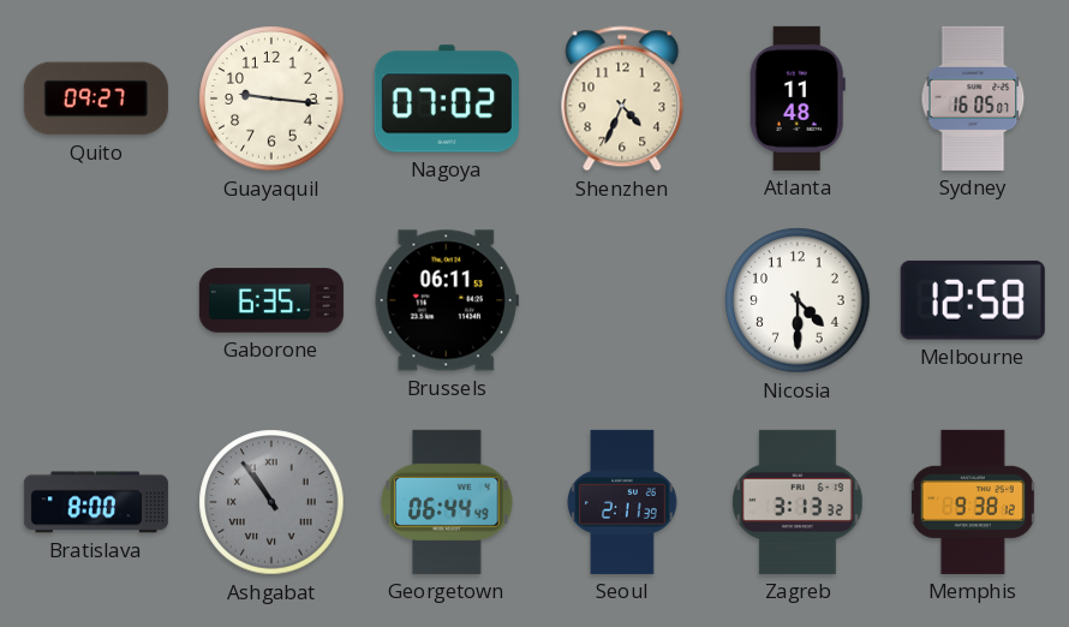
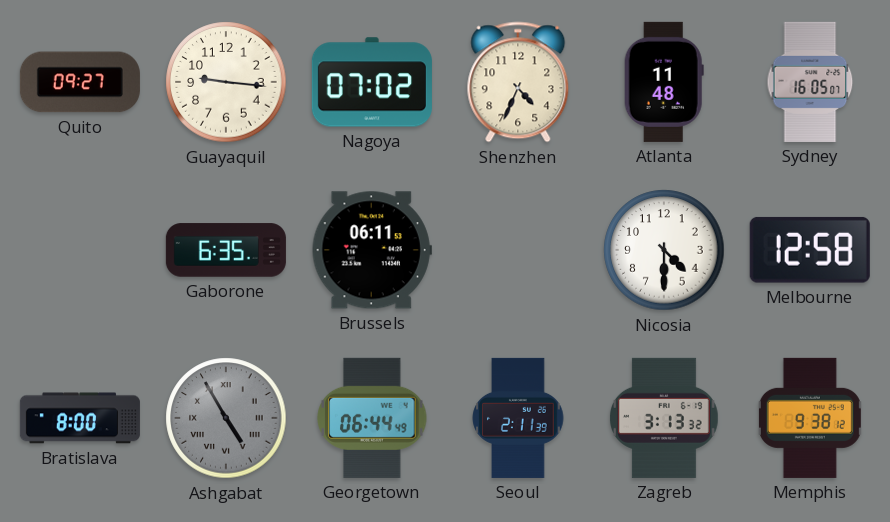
Ashgabat: 10:54 -> 4:55
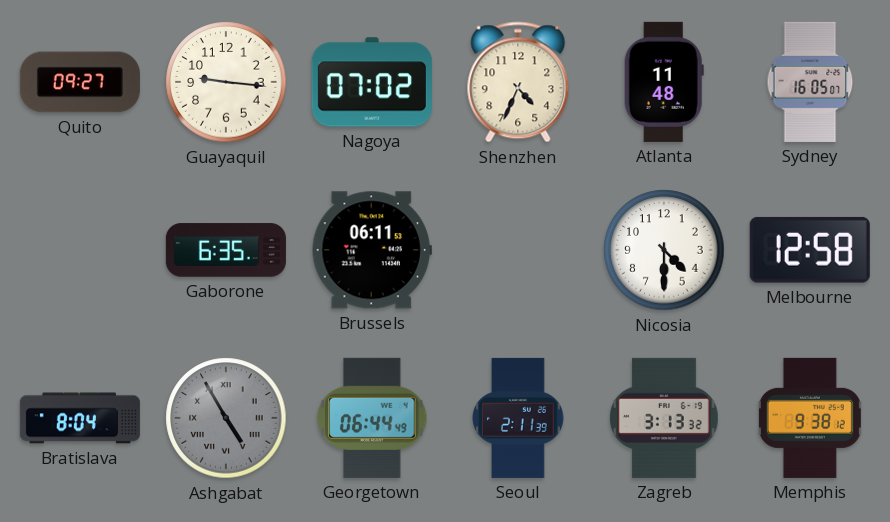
Bratislava: 8:00 -> 8:04
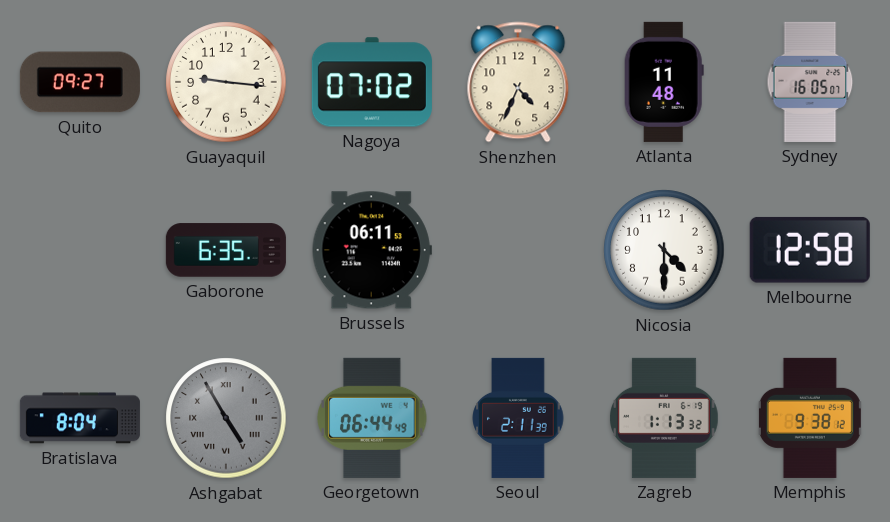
Zagreb: 3:13 -> 1:13
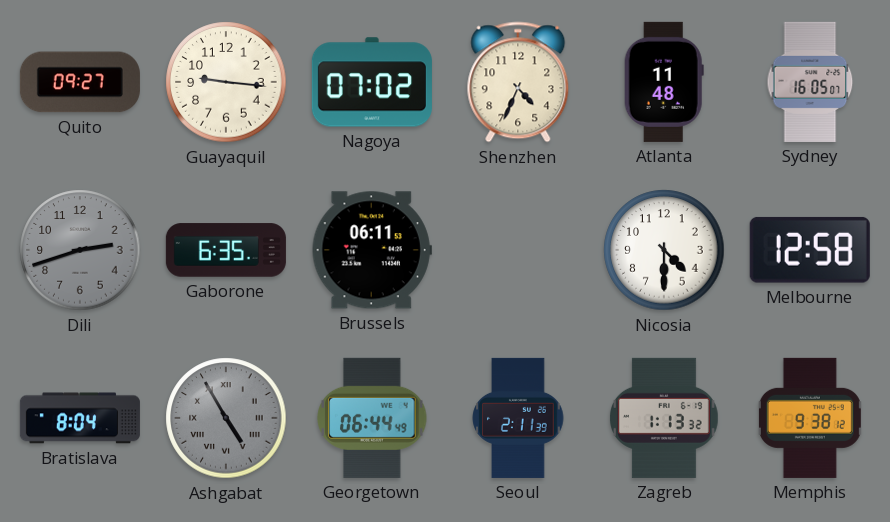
Dili: none -> 2:42
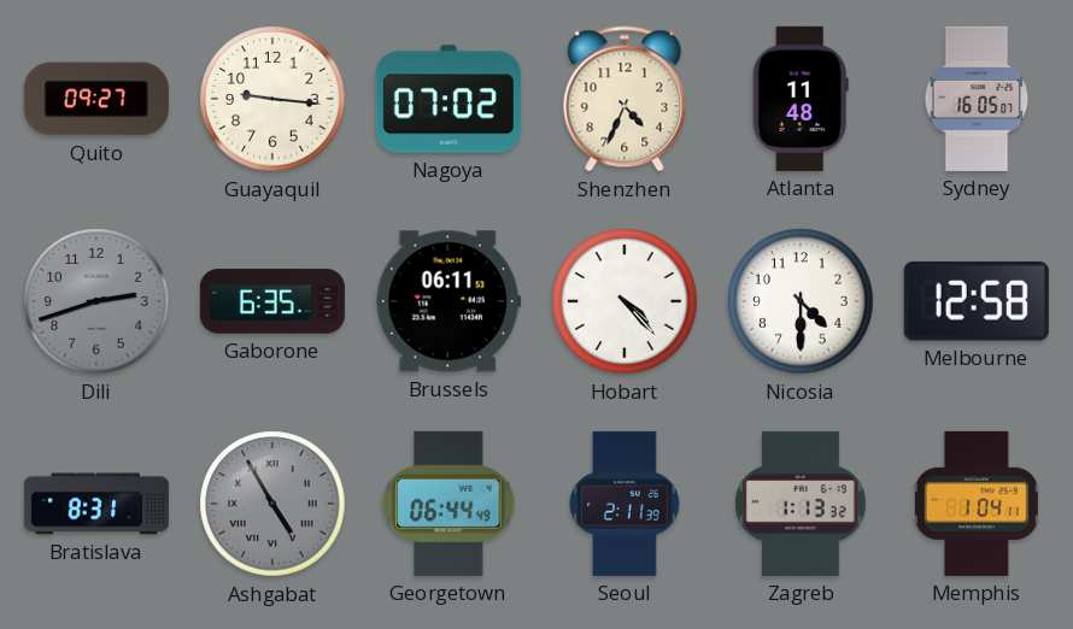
Hobart: none -> 4:23
Bratislava: 8:04 -> 8:31
Memphis: 9:38 -> 1:04
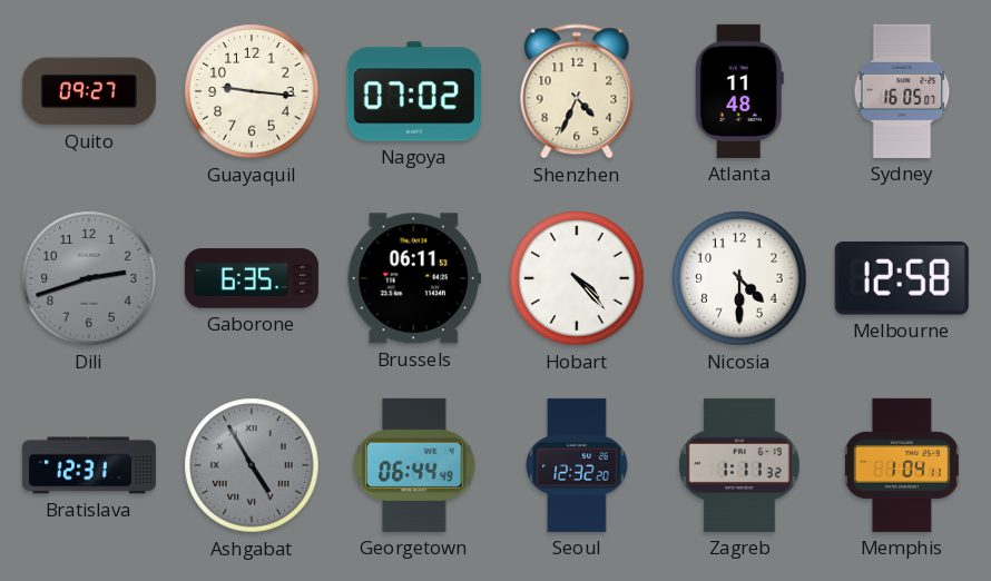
Bratislava: 8:31 -> 12:31
Seoul: 2:11 -> 12:32
Zagreb: 1:13 -> 1:11
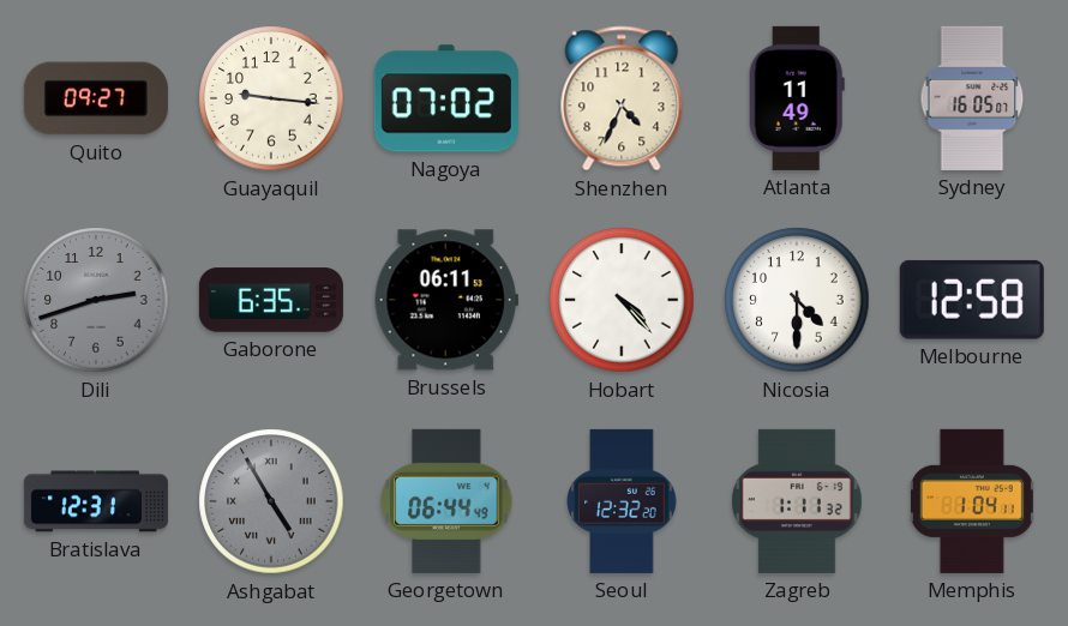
Atlanta: 11:48 -> 11:49
